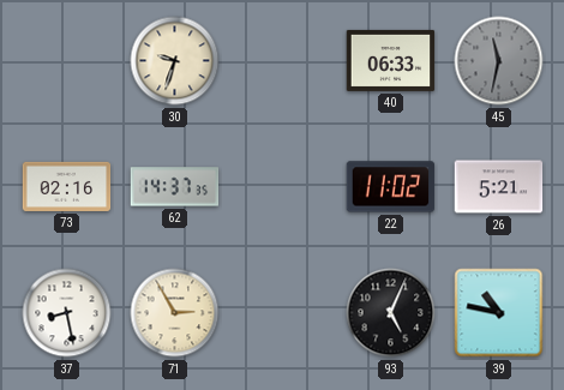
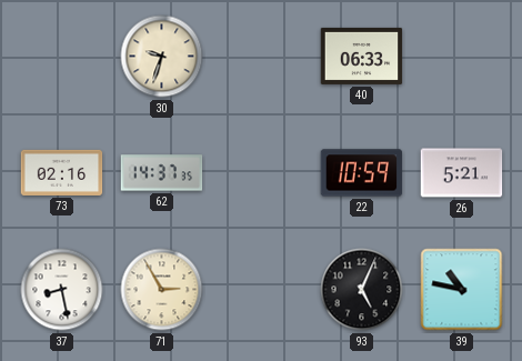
45: 11:32 -> none
22: 11:02 -> 10:59
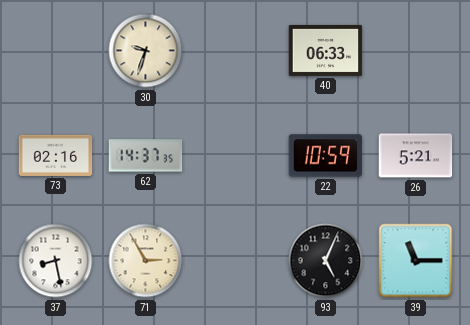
39: 10:47 -> 11:15
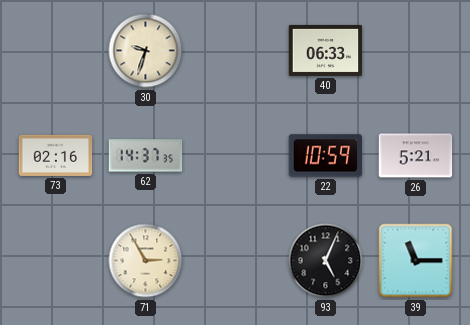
37: 8:28 -> none
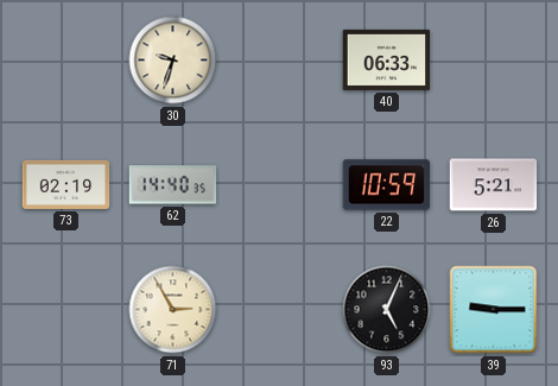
73: 02:16 -> 02:19
62: 14:37 -> 14:40
39: 11:15 -> 9:15
